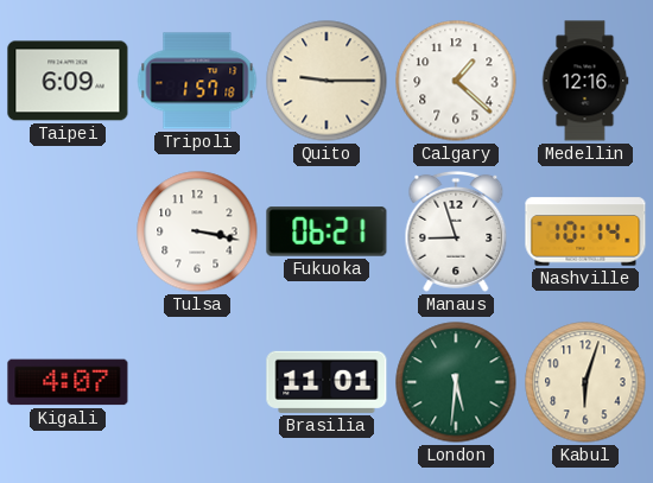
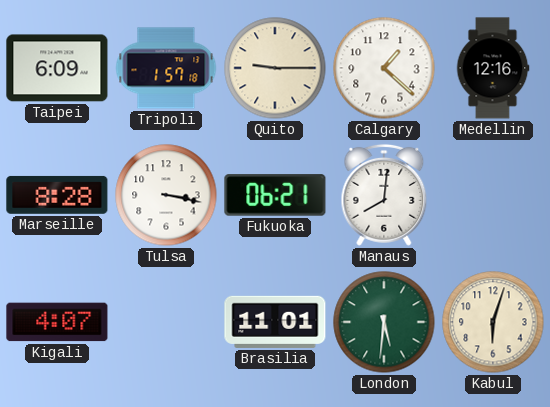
Marseille: none -> 8:28
Manaus: 8:57 -> 8:01
Nashville: 10:14 -> none
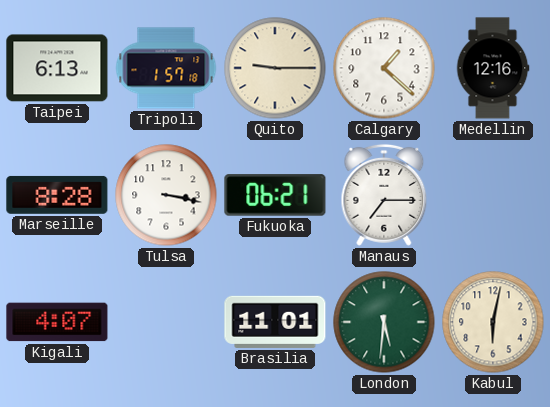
Taipei: 6:09 -> 6:13
Manaus: 8:01 -> 7:15
Kabul: 6:03 -> 6:02
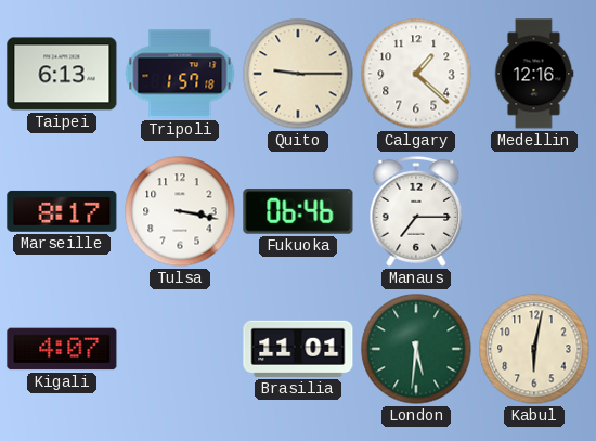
Marseille: 8:28 -> 8:17
Fukuoka: 06:21 -> 06:46
